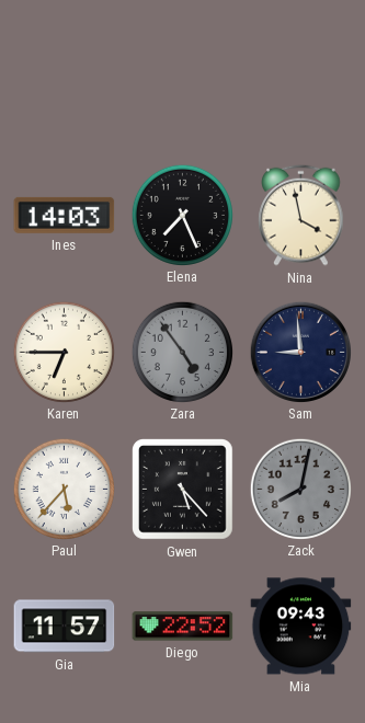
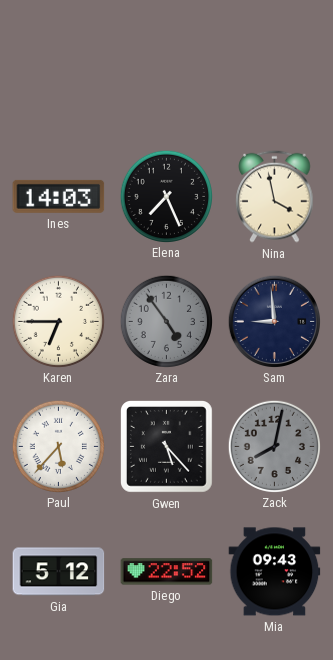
Gia: 11:57 -> 5:12
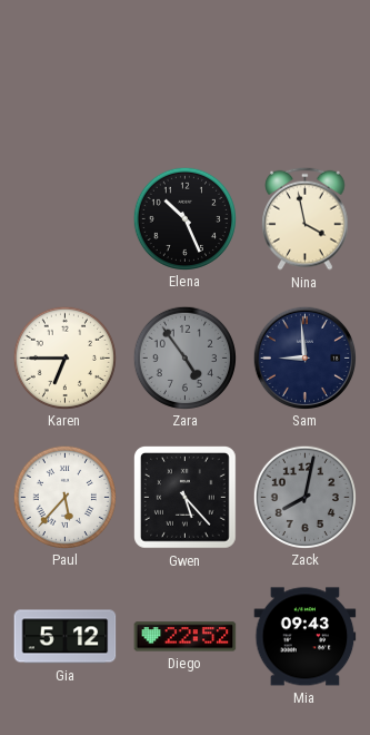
Ines: 14:03 -> none
Elena: 7:26 -> 10:26
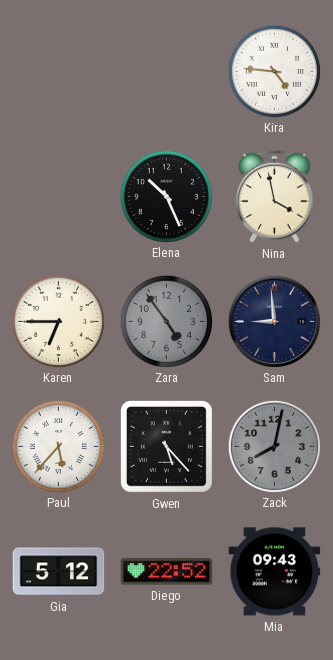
Kira: none -> 4:46
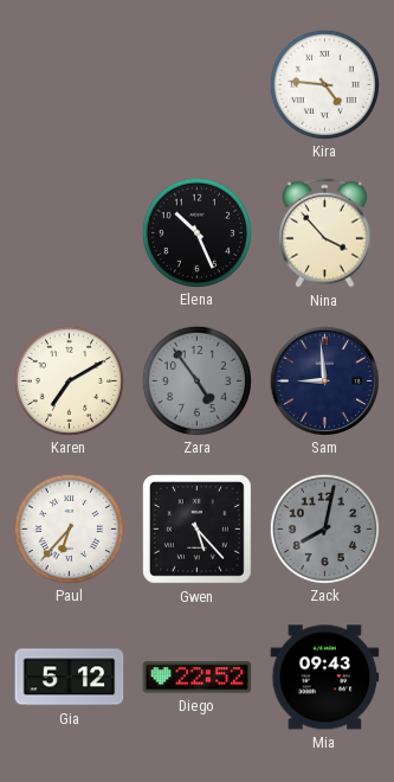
Nina: 3:58 -> 3:53
Karen: 6:45 -> 7:10
Paul: 5:37 -> 6:37
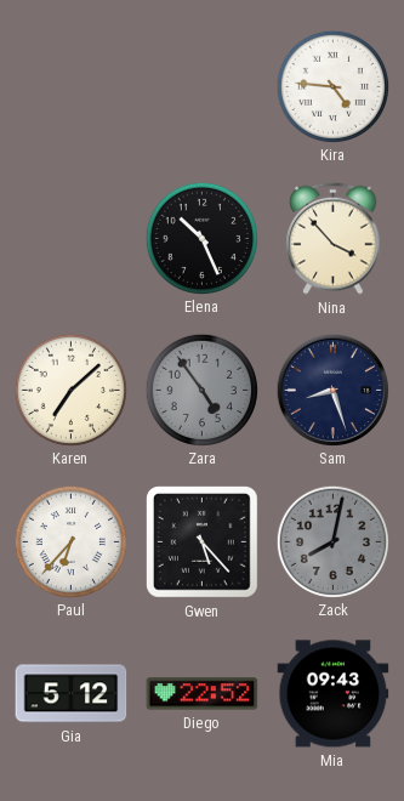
Karen: 7:10 -> 7:08
Sam: 8:59 -> 8:27
